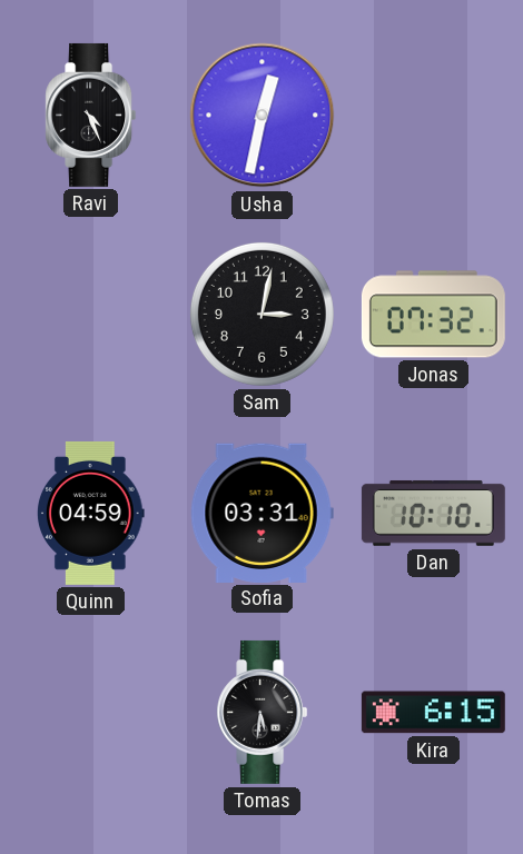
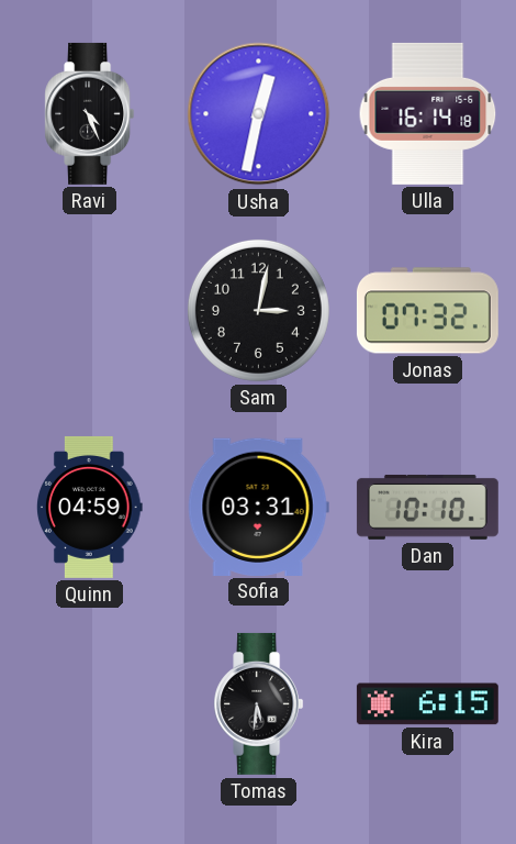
Ulla: none -> 16:14
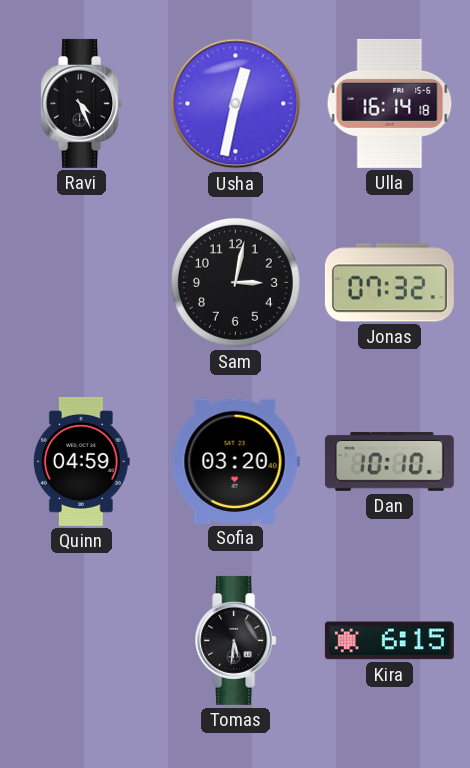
Sofia: 03:31 -> 03:20
